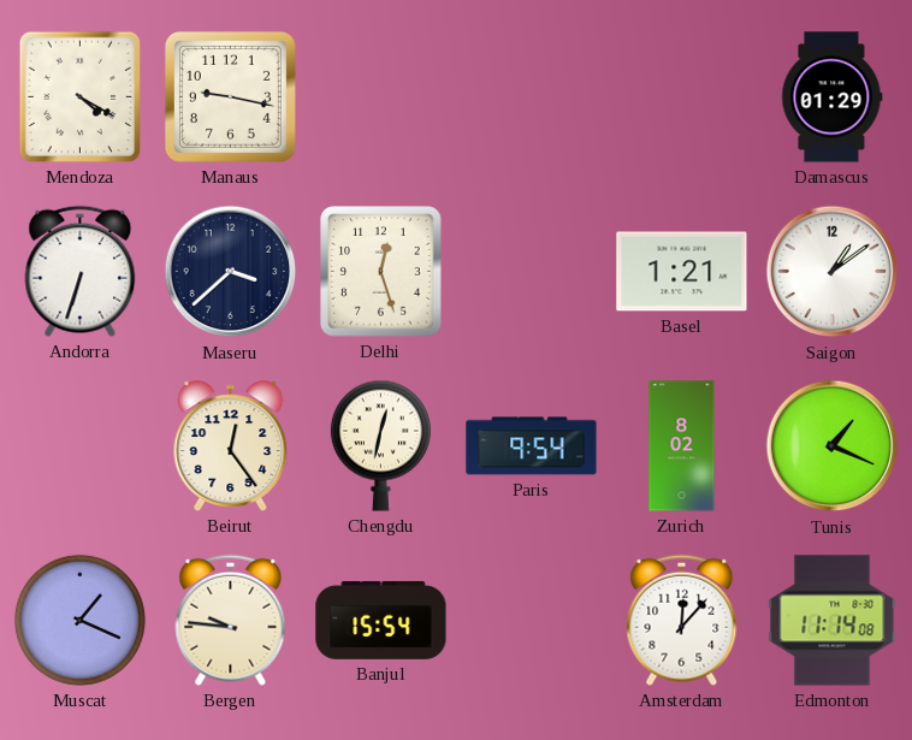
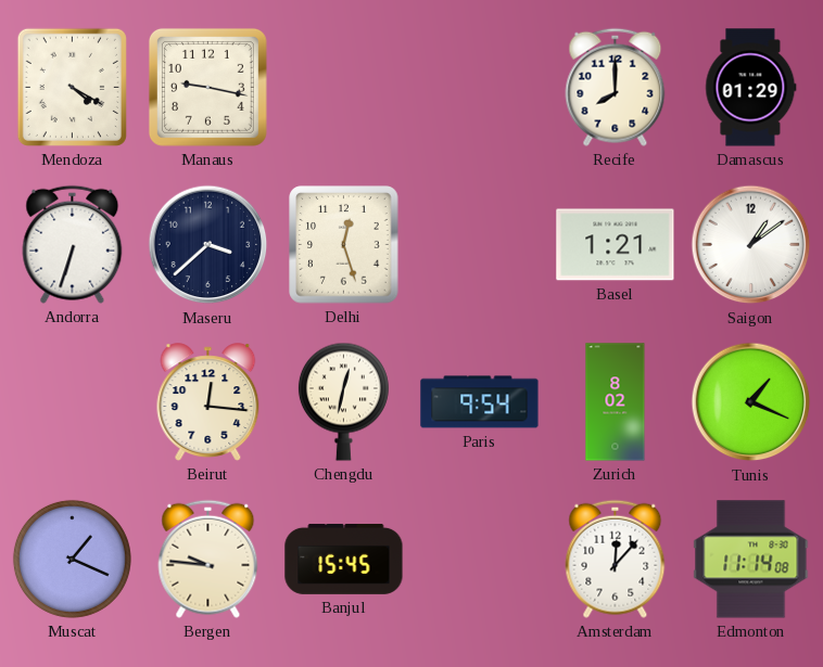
Recife: none -> 8:00
Beirut: 12:24 -> 12:16
Banjul: 15:54 -> 15:45
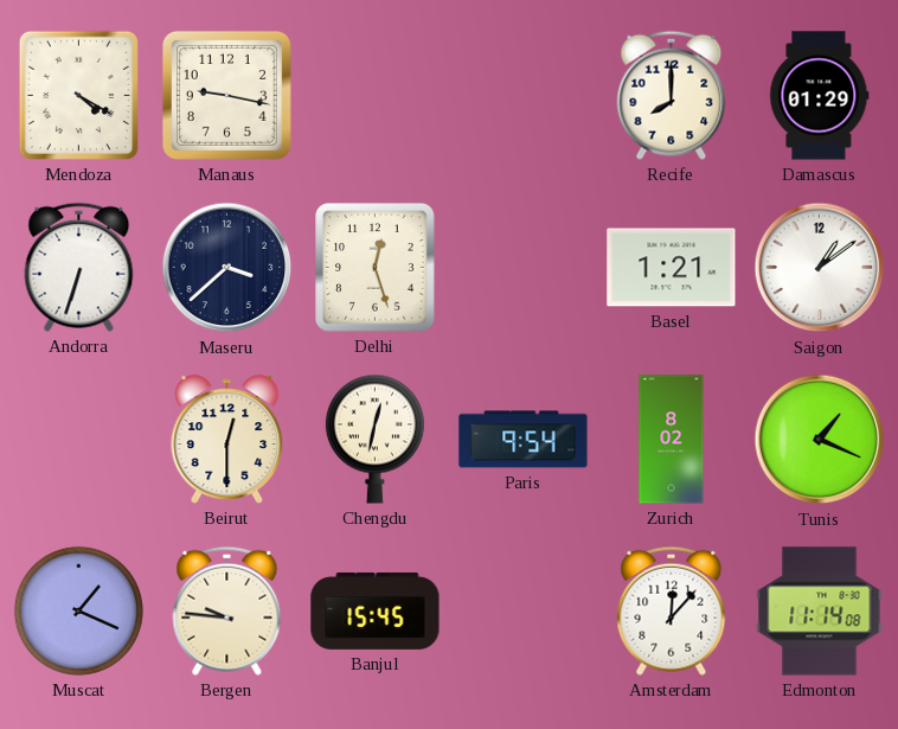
Beirut: 12:16 -> 12:30
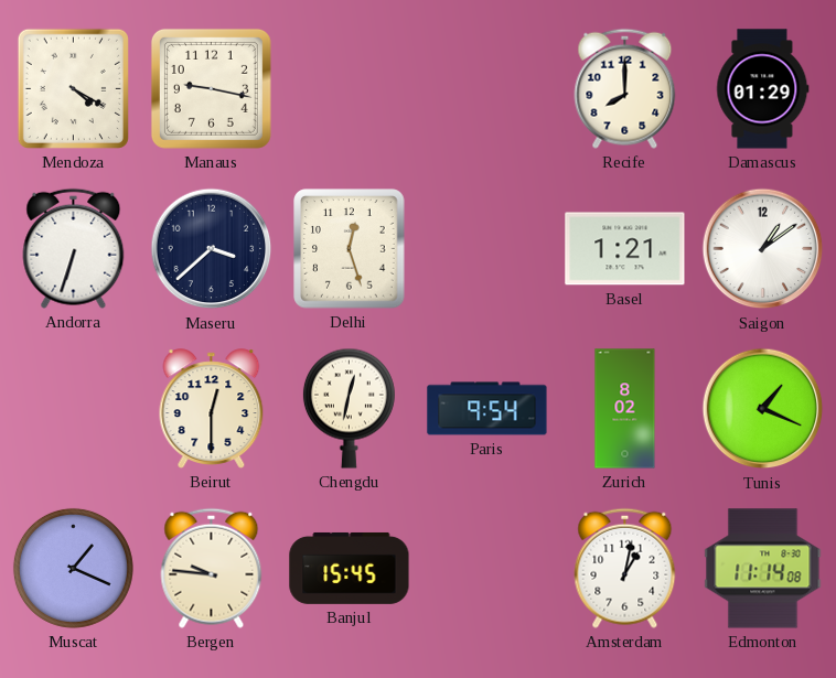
Amsterdam: 12:07 -> 1:02
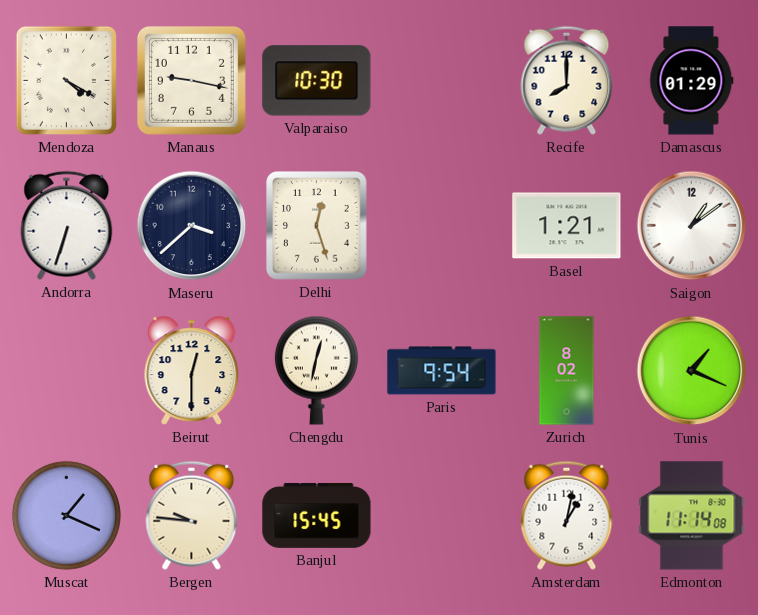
Valparaiso: none -> 10:30
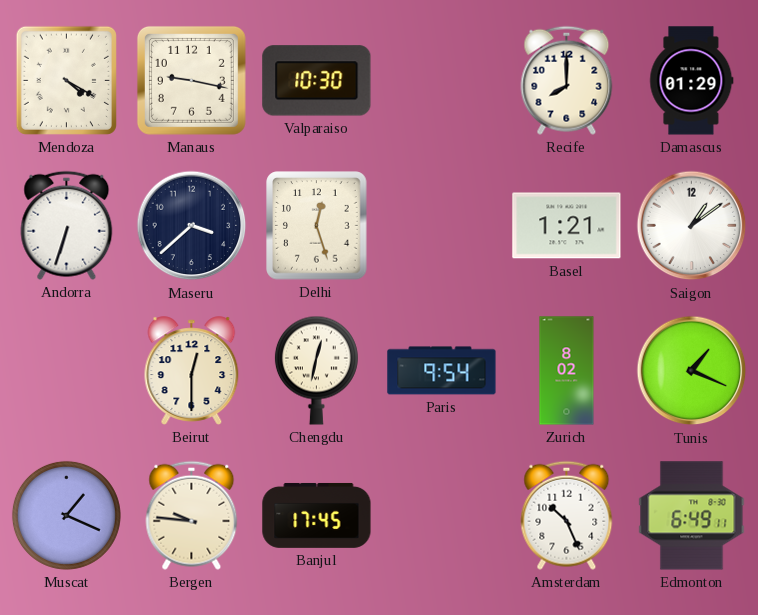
Banjul: 15:45 -> 17:45
Amsterdam: 1:02 -> 10:26
Edmonton: 11:14 -> 6:49
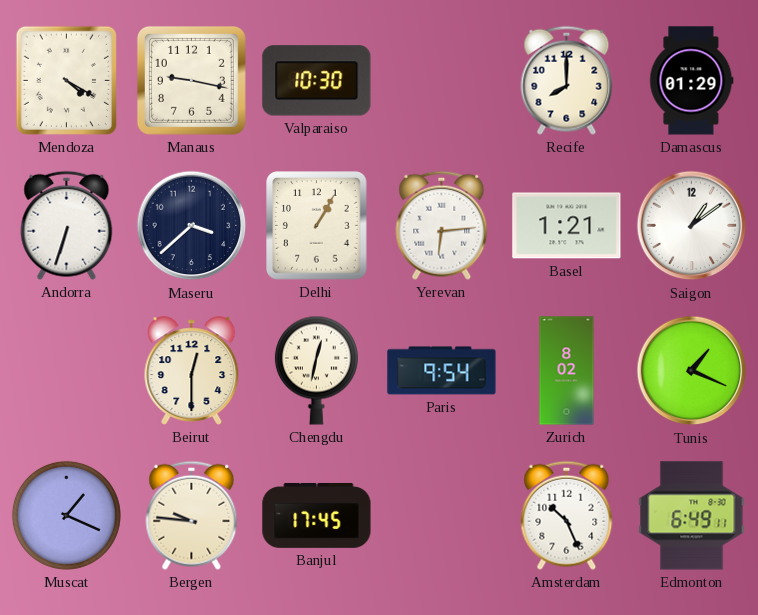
Delhi: 12:27 -> 1:05
Yerevan: none -> 6:14
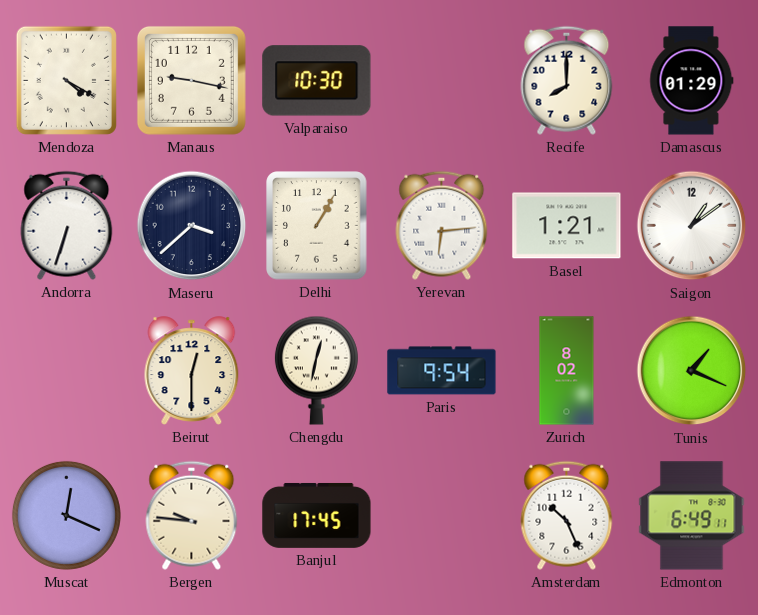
Muscat: 1:19 -> 12:19
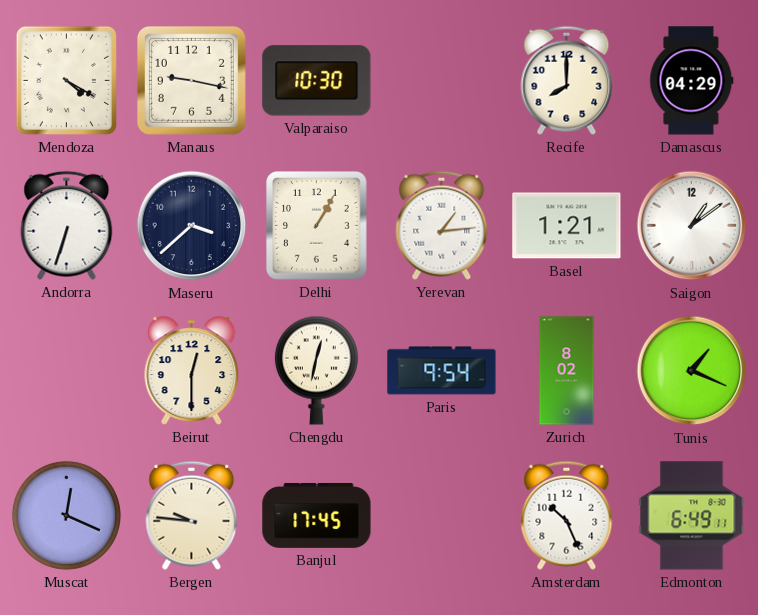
Damascus: 01:29 -> 04:29
Yerevan: 6:14 -> 1:14
